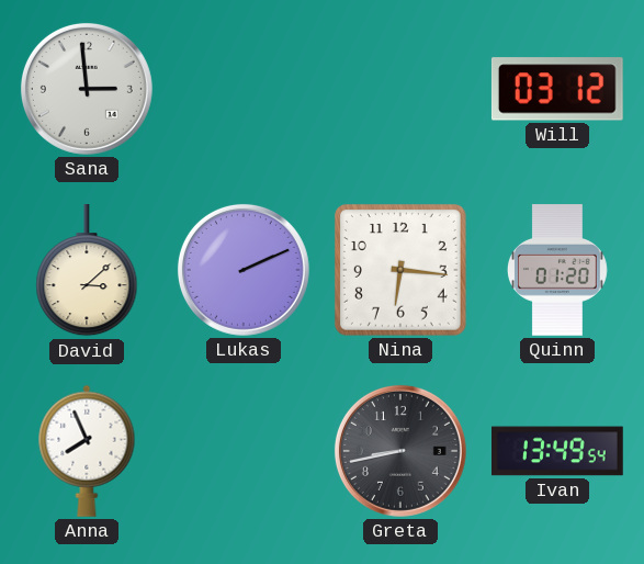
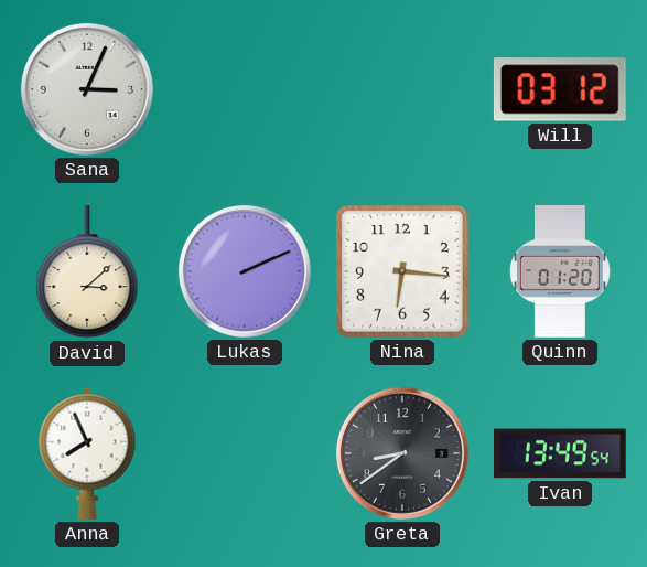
Sana: 2:59 -> 3:04
Greta: 8:43 -> 8:39
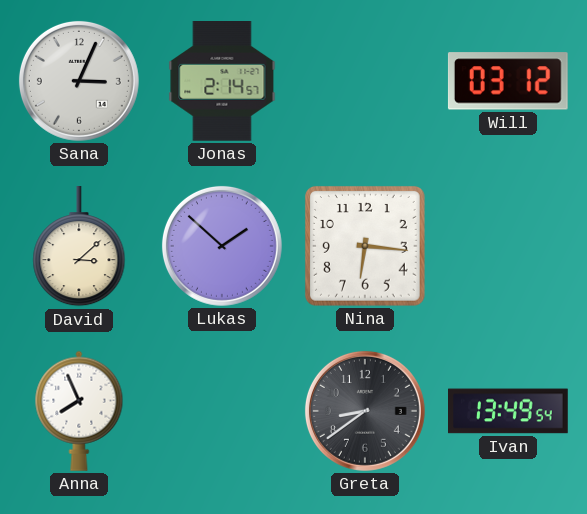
Jonas: none -> 2:14
Lukas: 2:11 -> 1:52
Quinn: 01:20 -> none
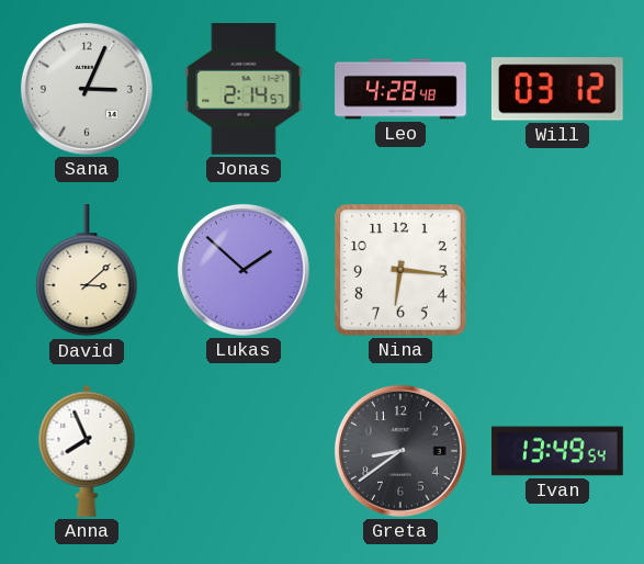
Leo: none -> 4:28
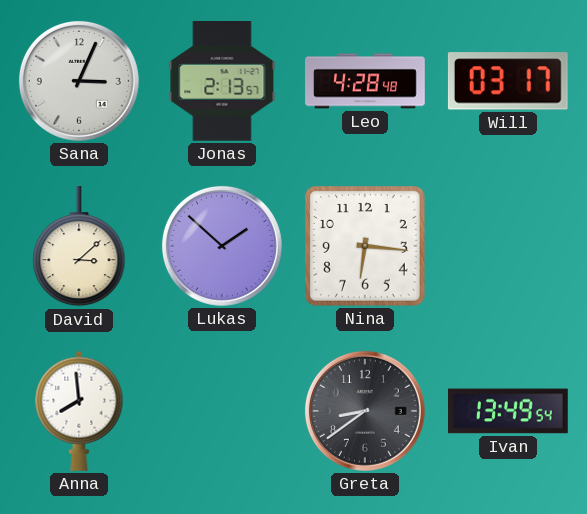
Jonas: 2:14 -> 2:13
Will: 03:12 -> 03:17
Anna: 7:56 -> 7:59
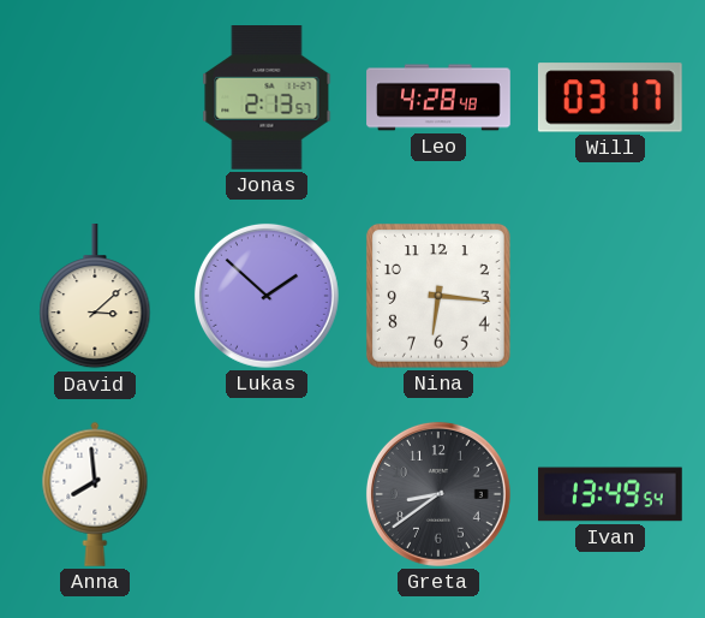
Sana: 3:04 -> none
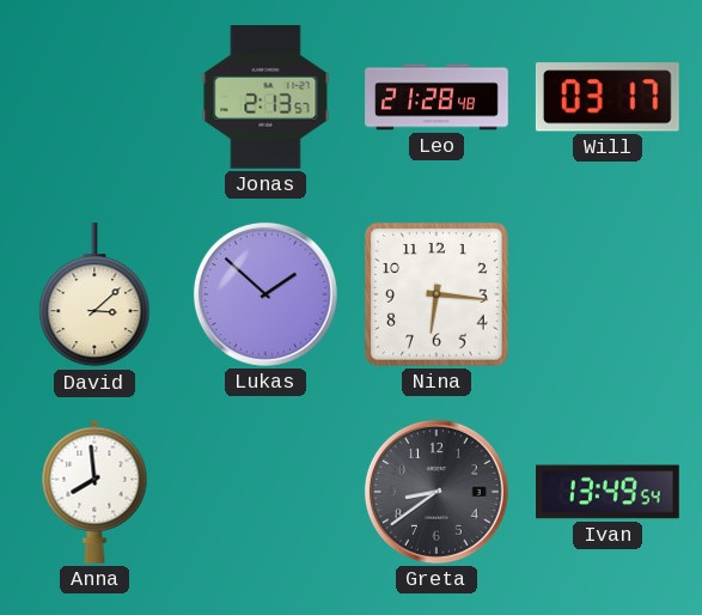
Leo: 4:28 -> 21:28
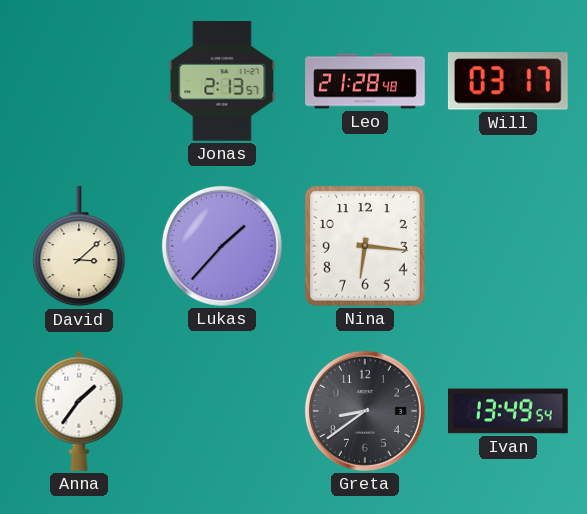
Lukas: 1:52 -> 1:37
Anna: 7:59 -> 1:36
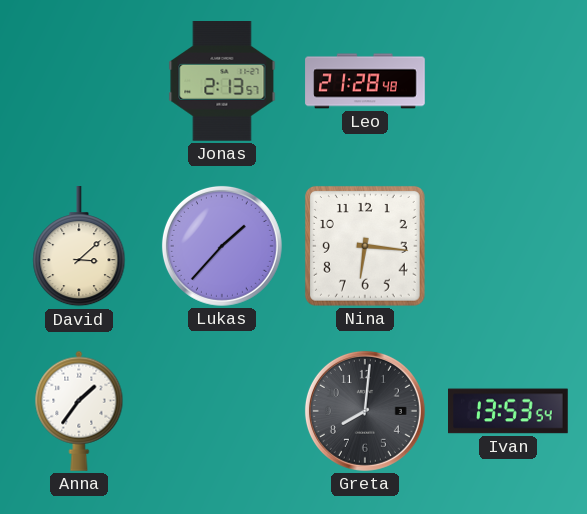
Will: 03:17 -> none
Greta: 8:39 -> 8:01
Ivan: 13:49 -> 13:53
